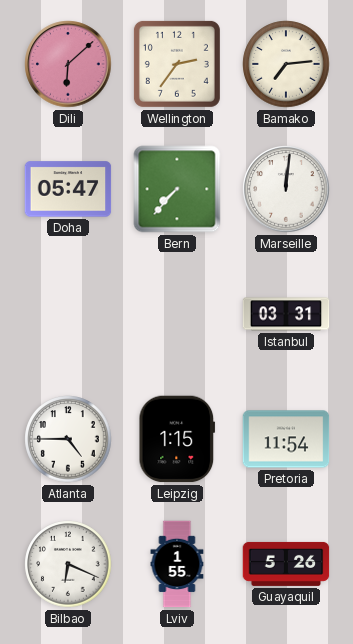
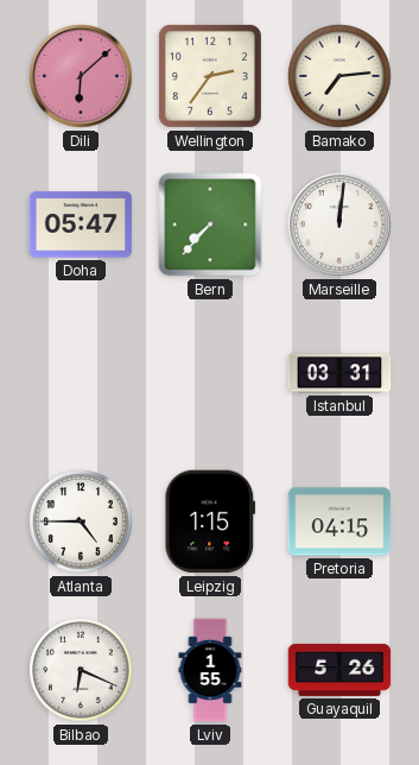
Pretoria: 11:54 -> 04:15
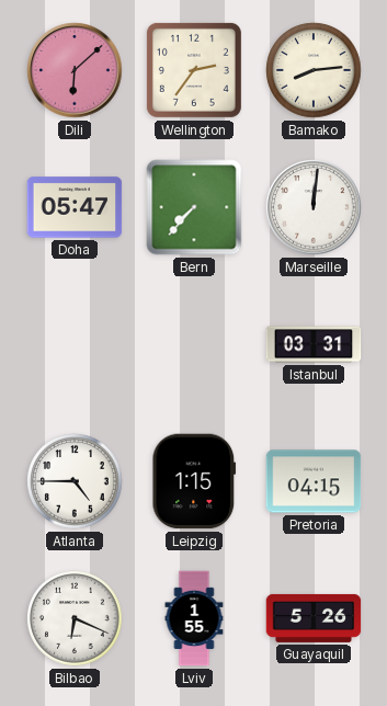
Bamako: 7:14 -> 8:14
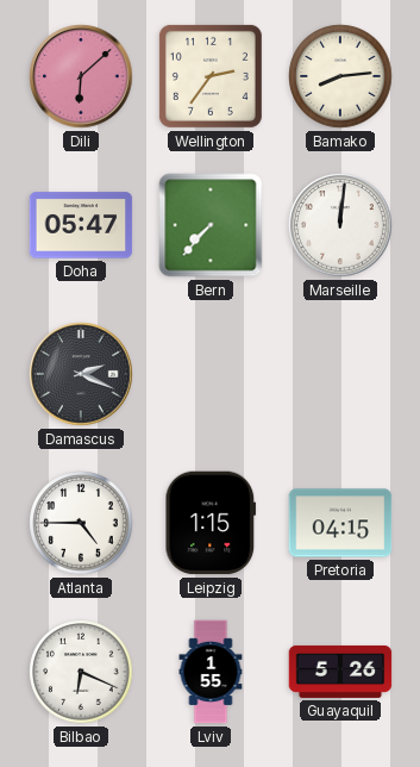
Damascus: none -> 2:19
Istanbul: 03:31 -> none
